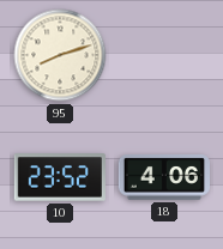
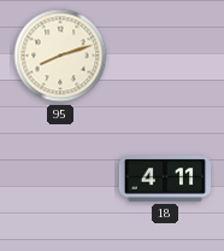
10: 23:52 -> none
18: 4:06 -> 4:11
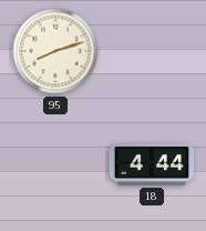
18: 4:11 -> 4:44
